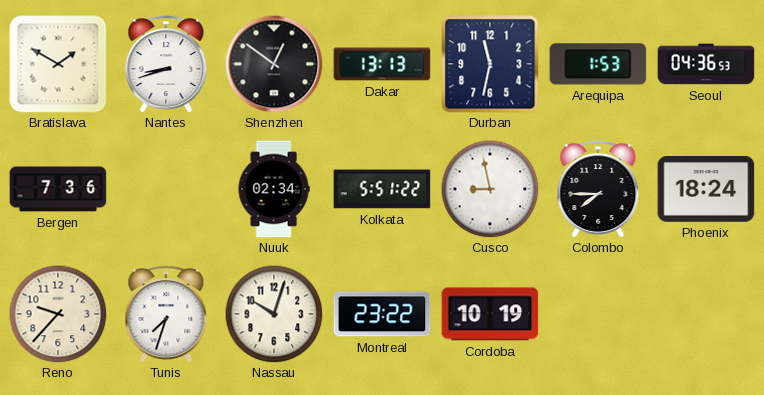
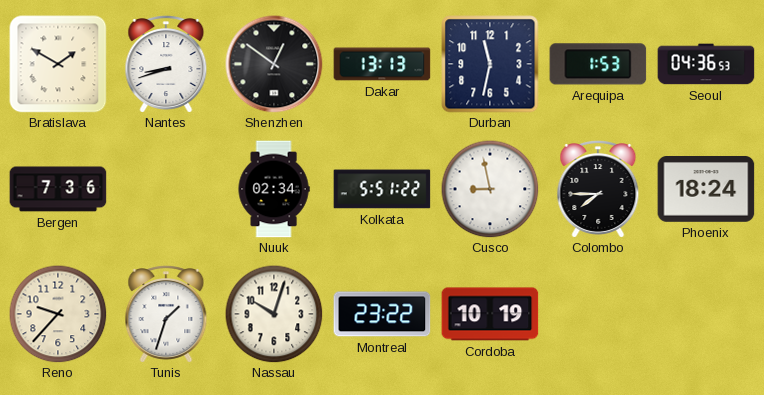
Tunis: 7:33 -> 1:33
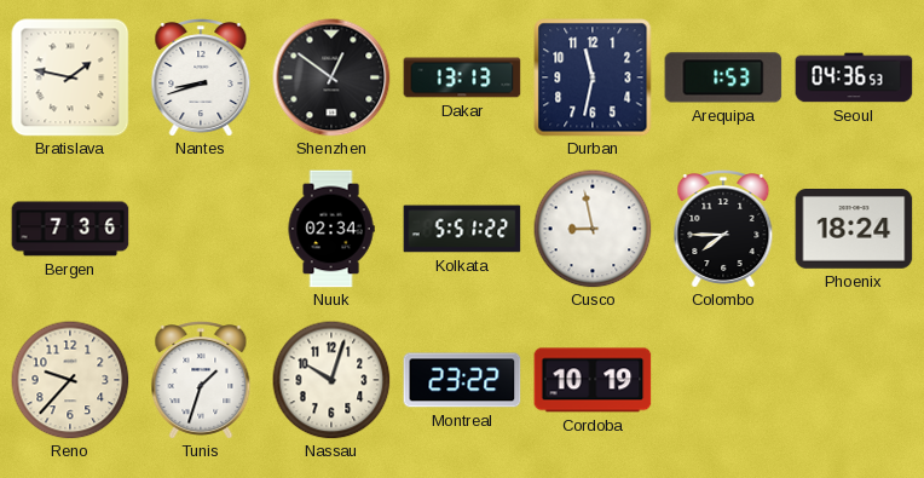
Bratislava: 1:50 -> 1:47
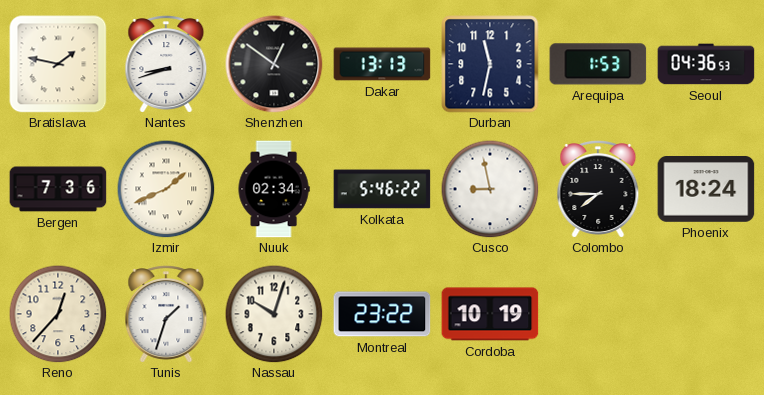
Izmir: none -> 1:41
Kolkata: 5:51 -> 5:46
Reno: 9:37 -> 12:37
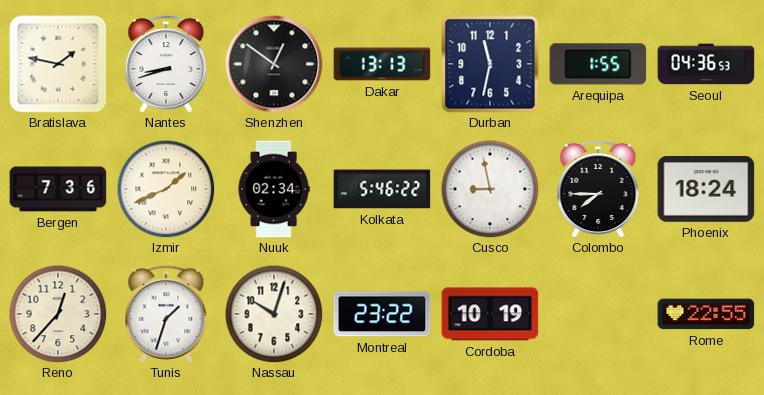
Arequipa: 1:53 -> 1:55
Rome: none -> 22:55
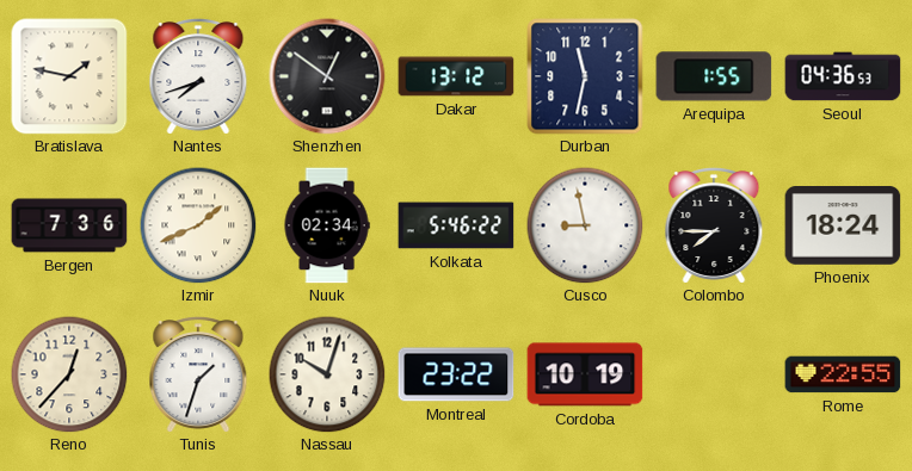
Nantes: 8:42 -> 7:42
Dakar: 13:13 -> 13:12
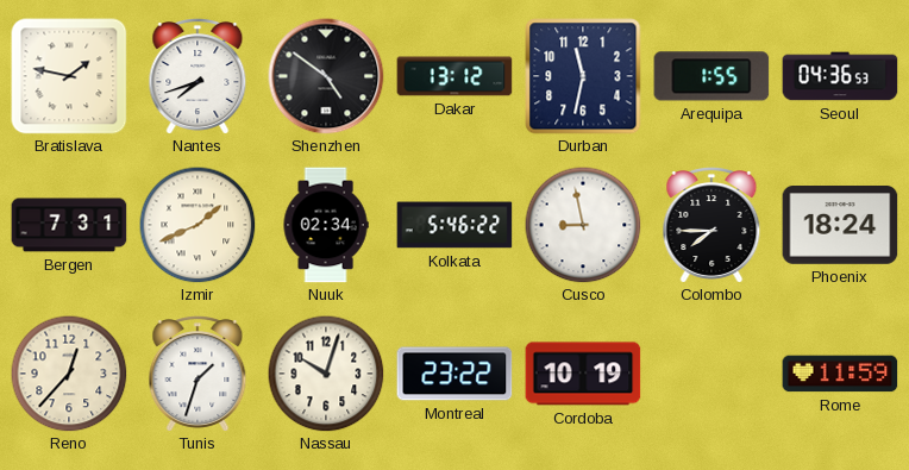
Shenzhen: 12:51 -> 4:51
Bergen: 7:36 -> 7:31
Rome: 22:55 -> 11:59
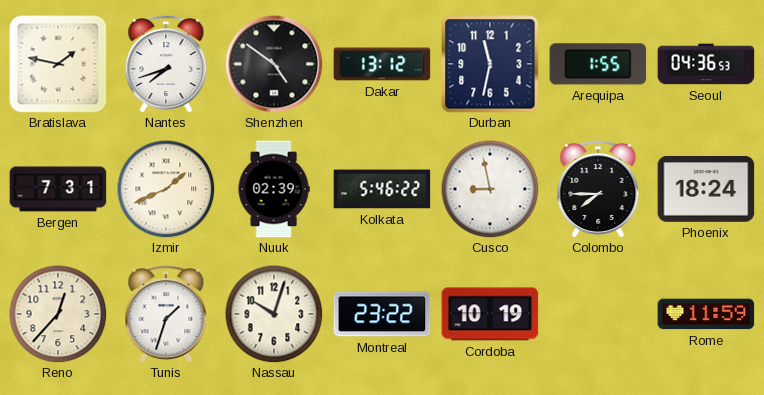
Nuuk: 02:34 -> 02:39
